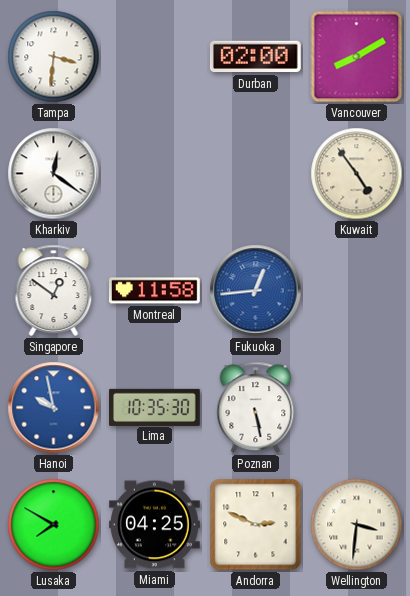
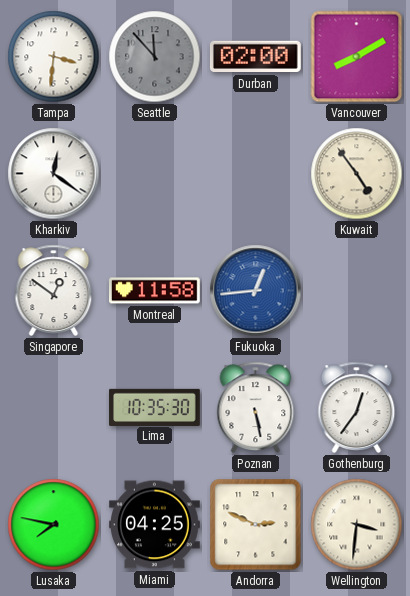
Seattle: none -> 11:53
Hanoi: 9:58 -> none
Gothenburg: none -> 12:36
Lusaka: 7:50 -> 7:47
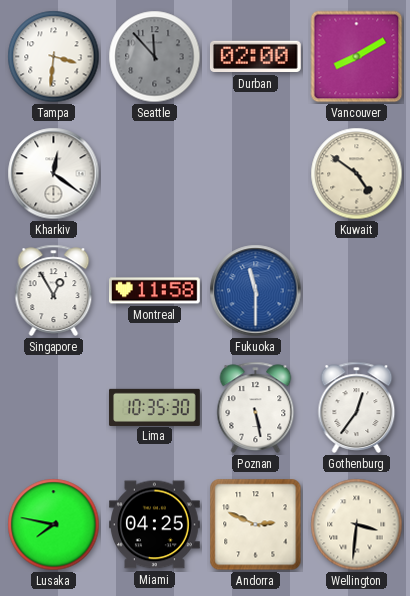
Kuwait: 4:54 -> 4:51
Singapore: 12:51 -> 12:55
Fukuoka: 12:44 -> 11:30
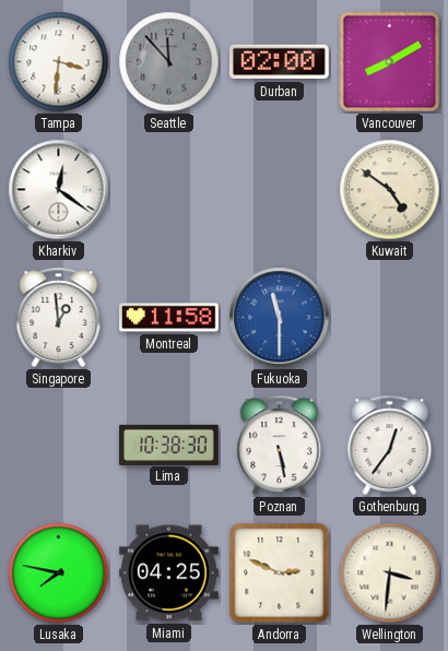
Singapore: 12:55 -> 12:59
Lima: 10:35 -> 10:38
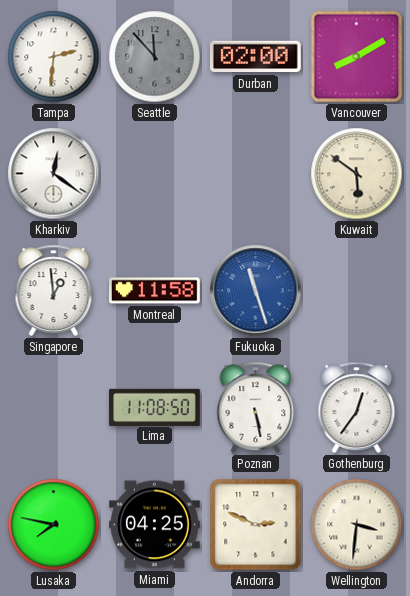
Tampa: 3:31 -> 2:31
Kuwait: 4:51 -> 5:51
Fukuoka: 11:30 -> 11:27
Lima: 10:38 -> 11:08
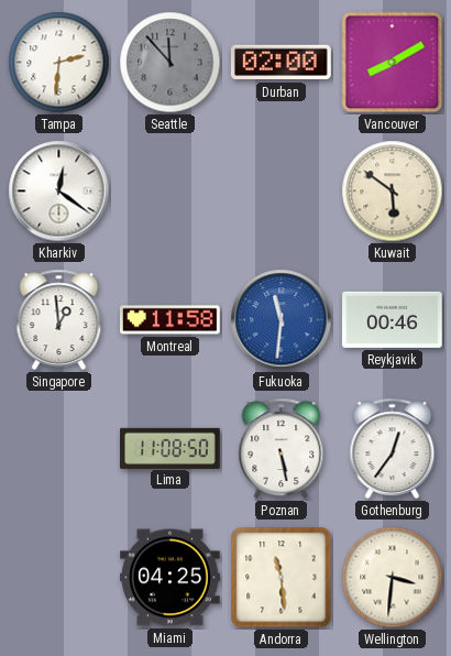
Fukuoka: 11:27 -> 11:31
Reykjavik: none -> 00:46
Lusaka: 7:47 -> none
Andorra: 2:49 -> 11:29
